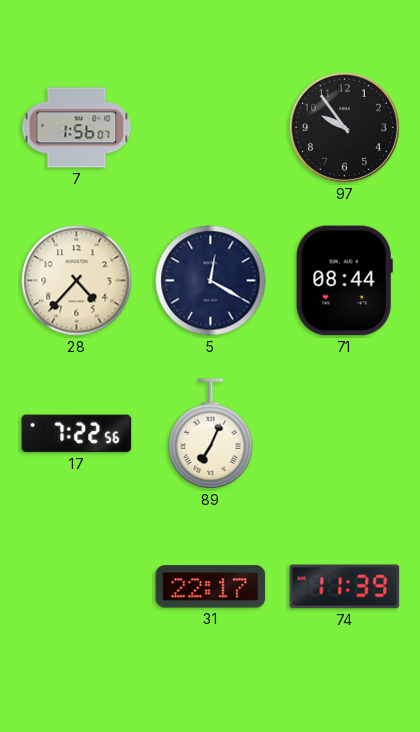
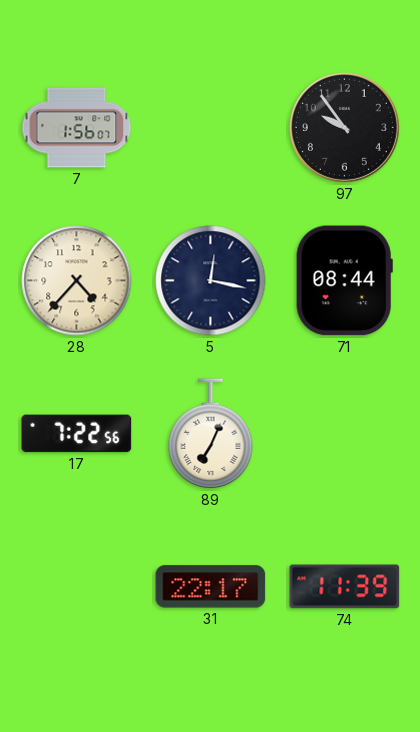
5: 12:20 -> 12:17
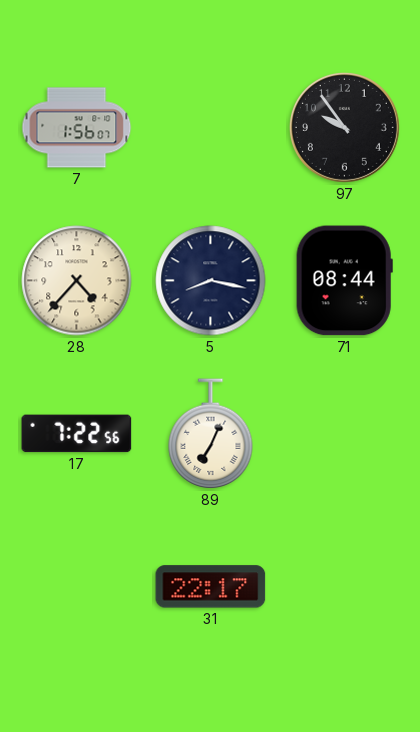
5: 12:17 -> 8:17
74: 11:39 -> none
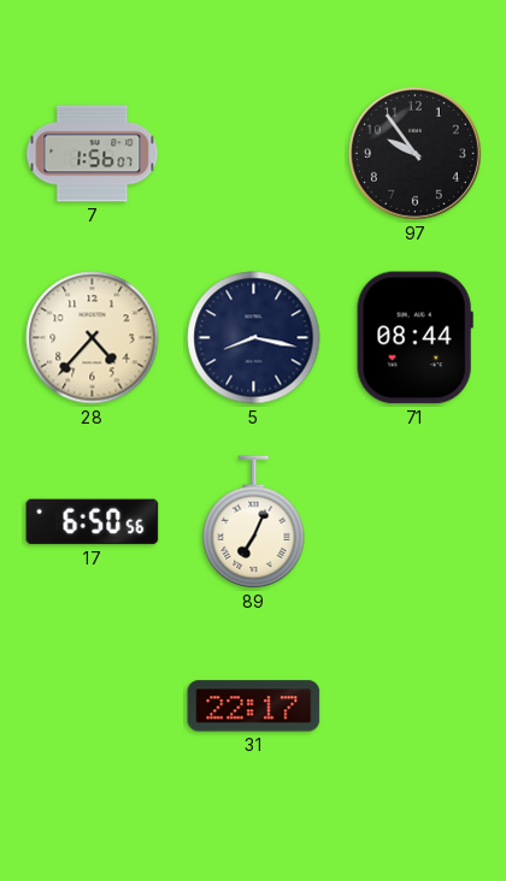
17: 7:22 -> 6:50
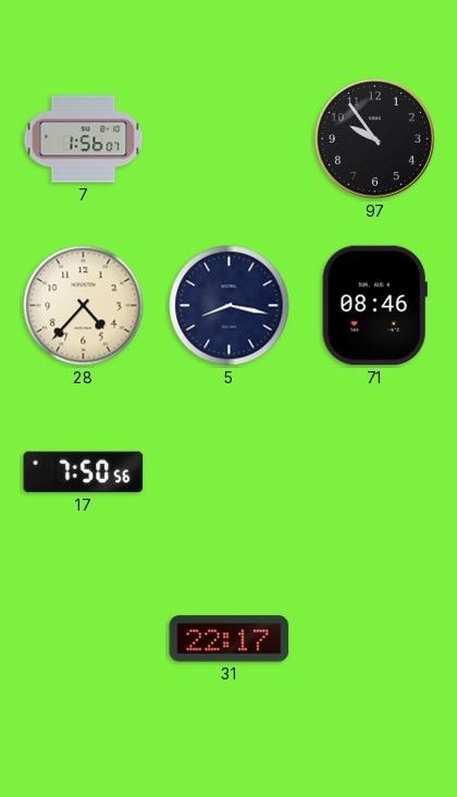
71: 08:44 -> 08:46
17: 6:50 -> 7:50
89: 7:04 -> none
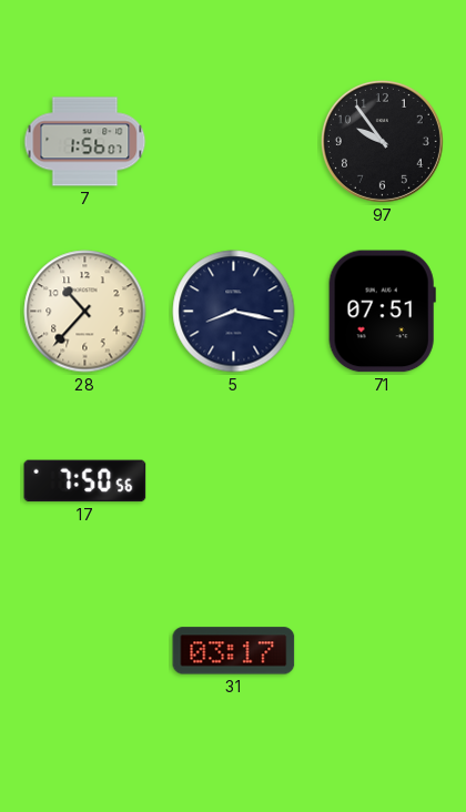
28: 4:37 -> 10:37
71: 08:46 -> 07:51
31: 22:17 -> 03:17
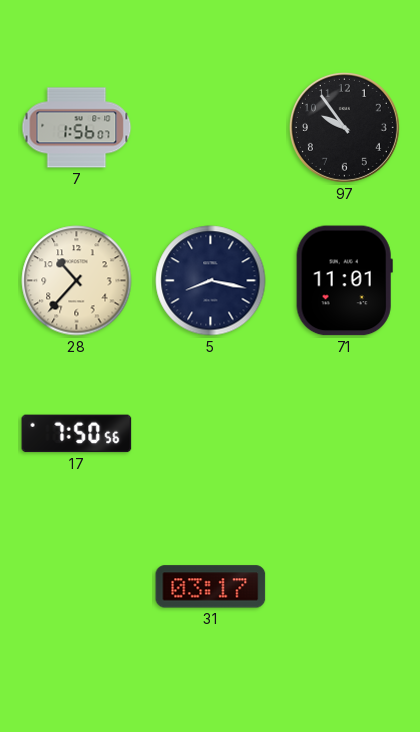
71: 07:51 -> 11:01
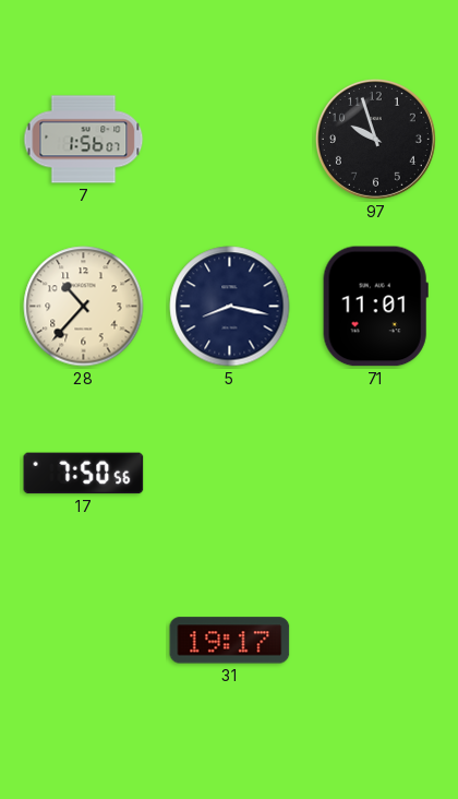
97: 9:54 -> 9:57
31: 03:17 -> 19:17
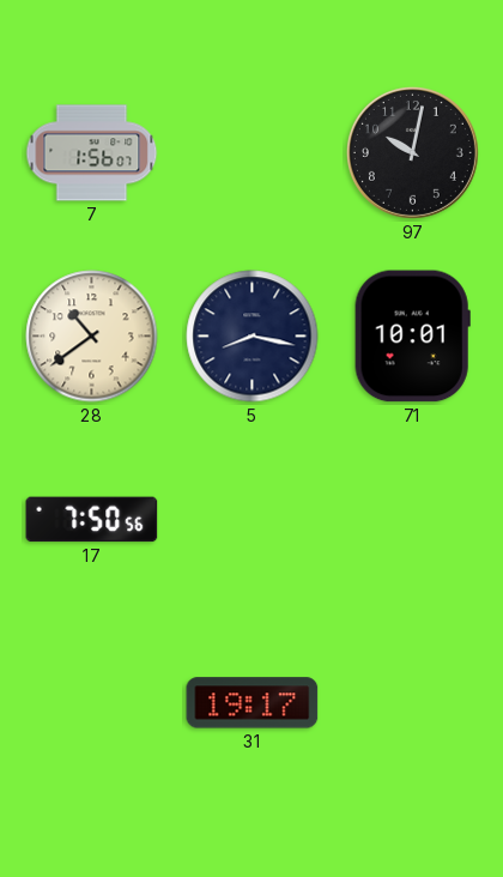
97: 9:57 -> 10:02
28: 10:37 -> 10:39
71: 11:01 -> 10:01
